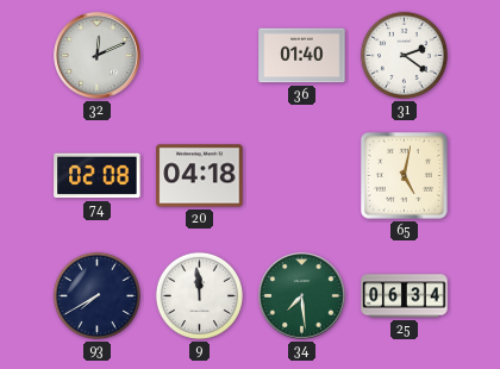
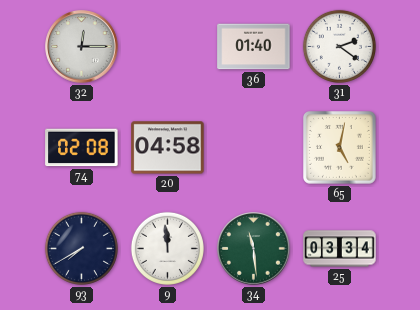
32: 12:11 -> 12:15
20: 04:18 -> 04:58
34: 7:29 -> 11:29
25: 06:34 -> 03:34
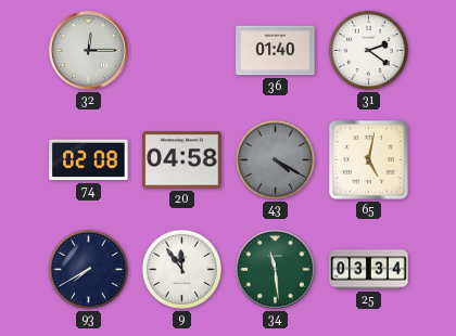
43: none -> 4:20
9: 11:59 -> 11:54
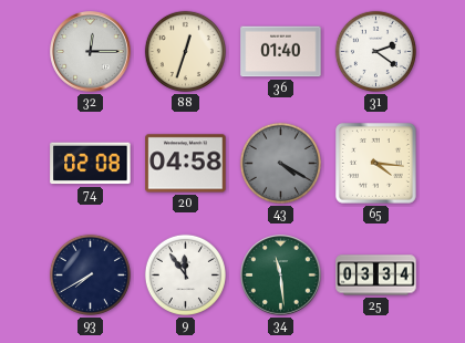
88: none -> 12:33
65: 5:02 -> 4:16
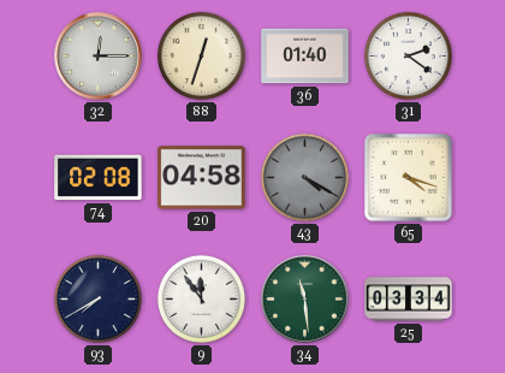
65: 4:16 -> 4:18
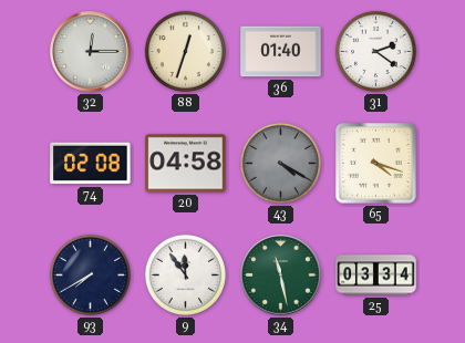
34: 11:29 -> 11:28
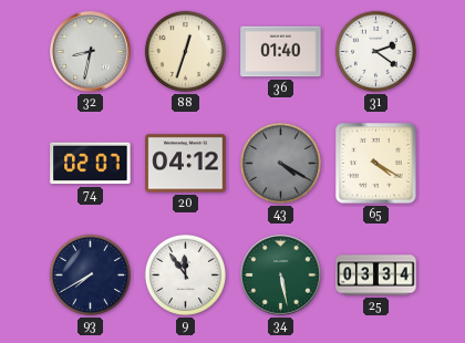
32: 12:15 -> 8:32
74: 02:08 -> 02:07
20: 04:58 -> 04:12
65: 4:18 -> 4:20
34: 11:28 -> 5:28
